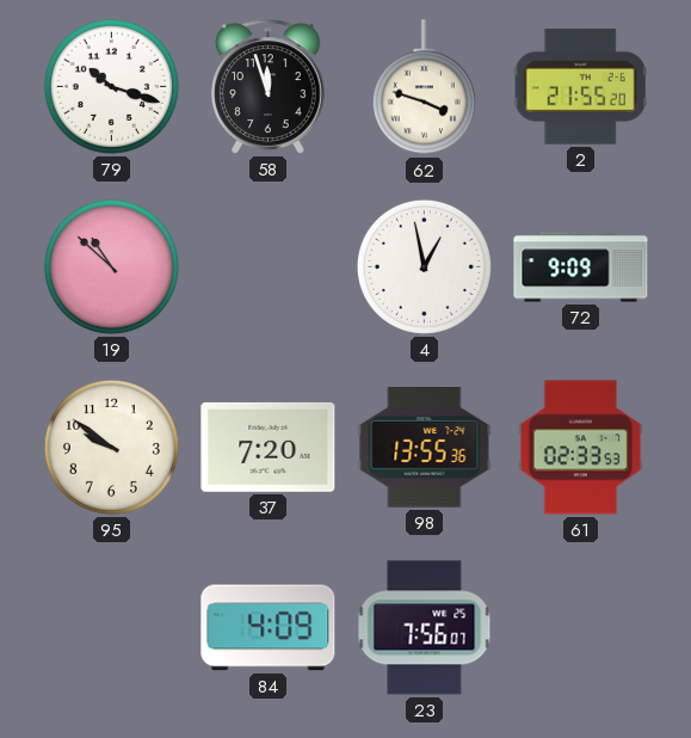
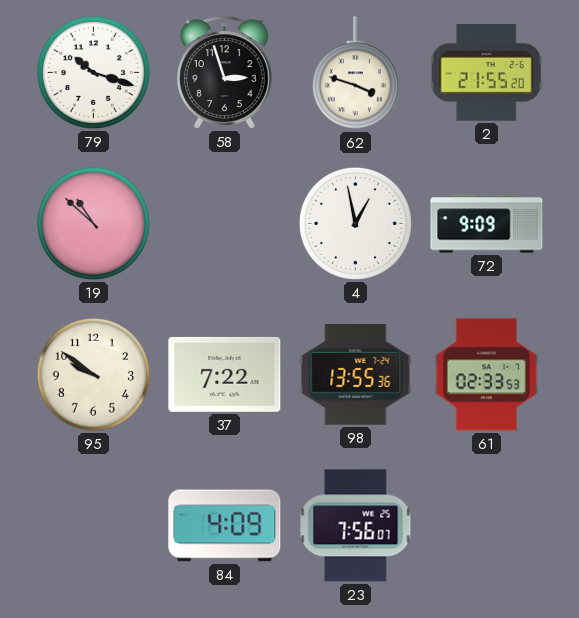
58: 11:57 -> 2:57
37: 7:20 -> 7:22
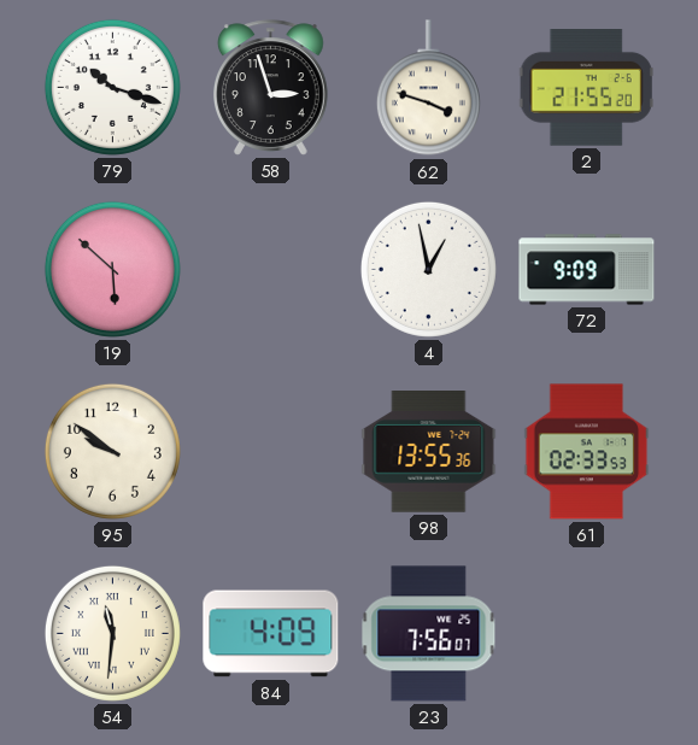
19: 10:52 -> 5:52
37: 7:22 -> none
54: none -> 11:31
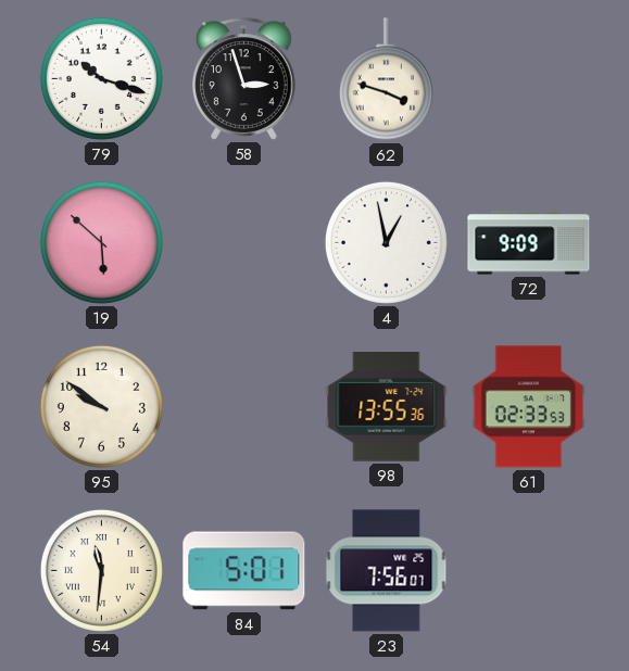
2: 21:55 -> none
84: 4:09 -> 5:01
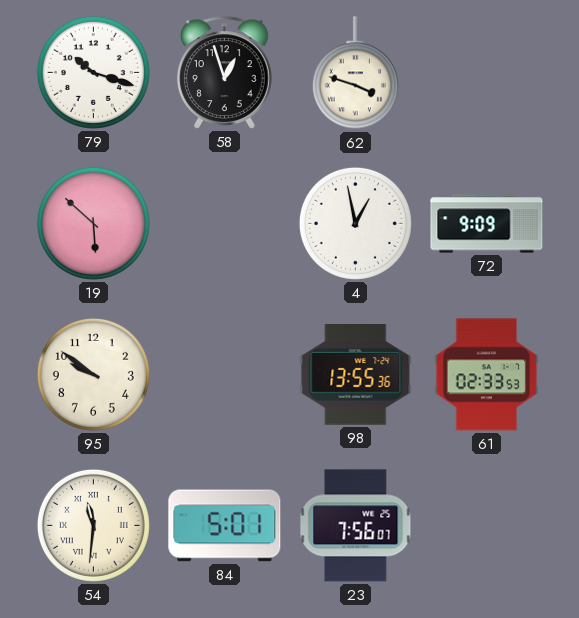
58: 2:57 -> 12:57
